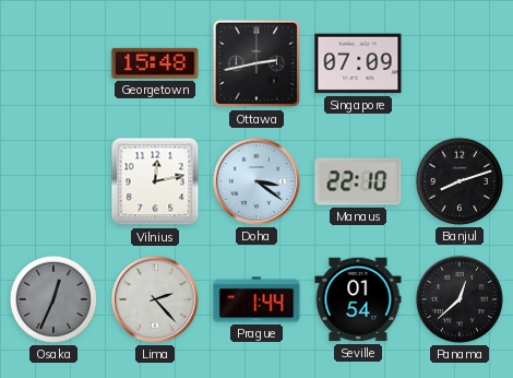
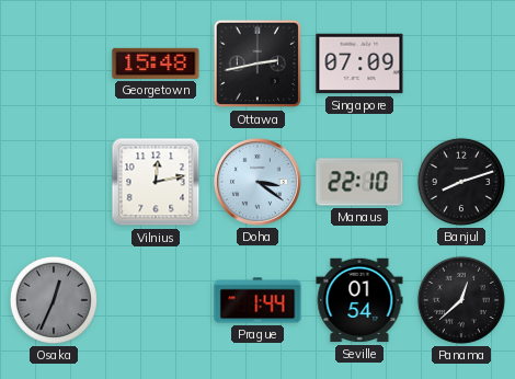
Lima: 2:23 -> none
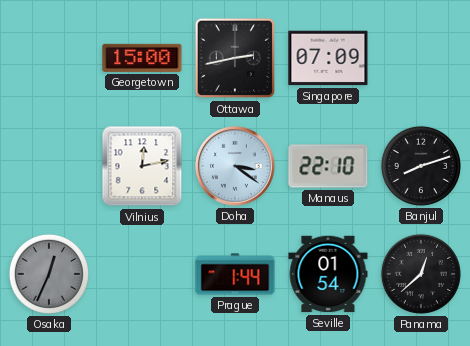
Georgetown: 15:48 -> 15:00
